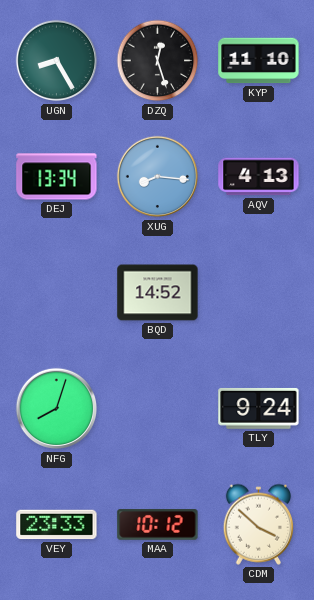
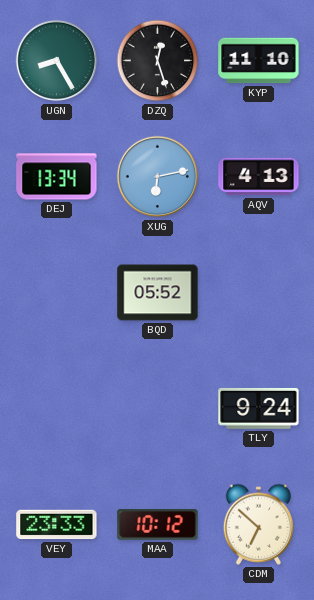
XUG: 8:16 -> 6:13
BQD: 14:52 -> 05:52
NFG: 8:03 -> none
CDM: 3:52 -> 6:52
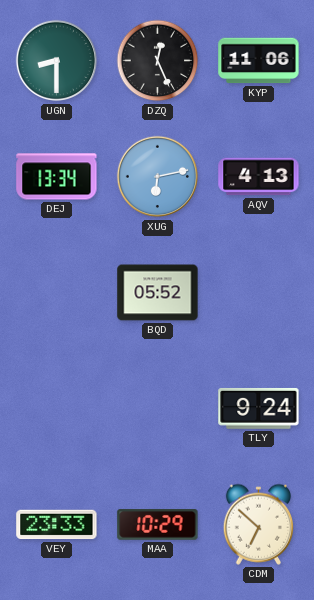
UGN: 8:25 -> 8:30
DZQ: 12:27 -> 12:26
KYP: 11:10 -> 11:06
MAA: 10:12 -> 10:29
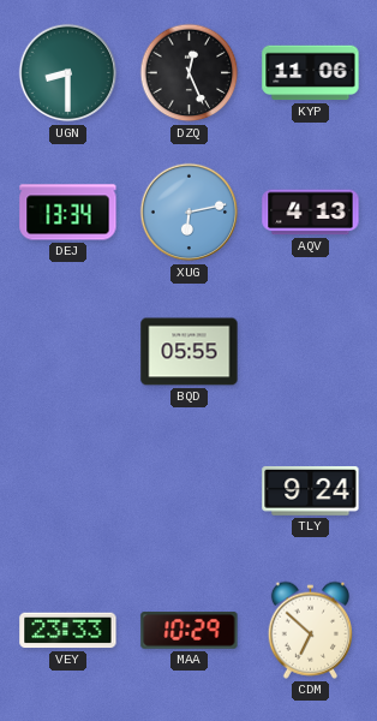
BQD: 05:52 -> 05:55
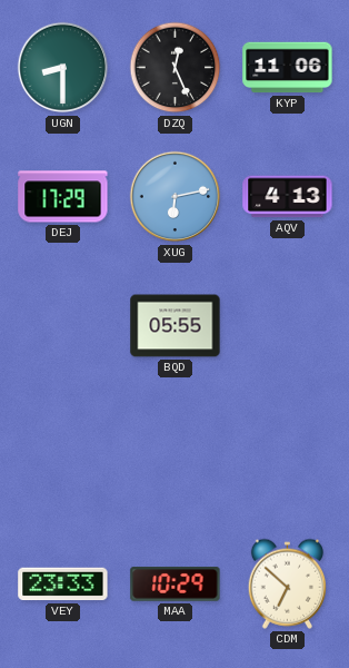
DEJ: 13:34 -> 17:29
TLY: 9:24 -> none
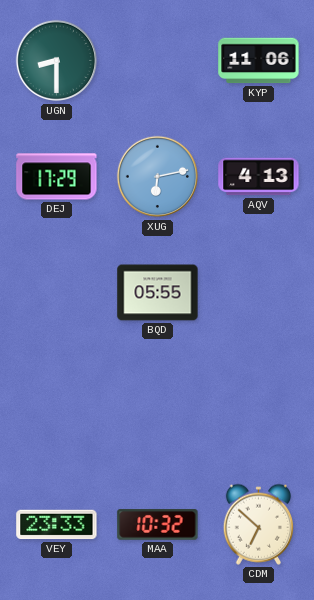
DZQ: 12:26 -> none
MAA: 10:29 -> 10:32
